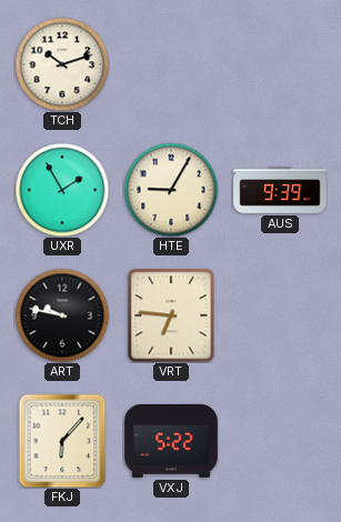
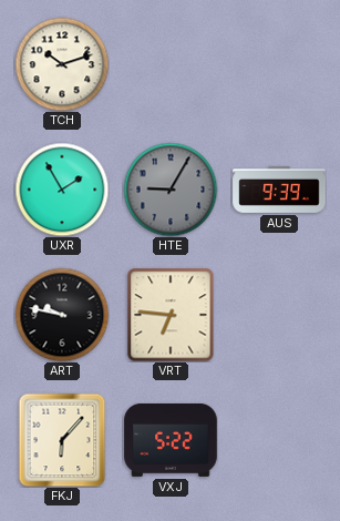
HTE dial: cream -> grey
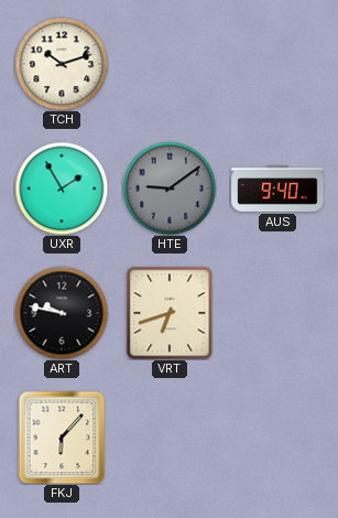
HTE: 9:05 -> 9:09
AUS: 9:39 -> 9:40
VRT: 6:46 -> 6:42
VXJ: 5:22 -> none
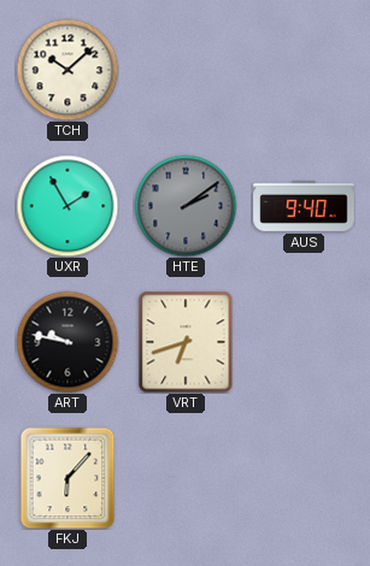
TCH: 10:12 -> 10:08
HTE: 9:09 -> 2:09
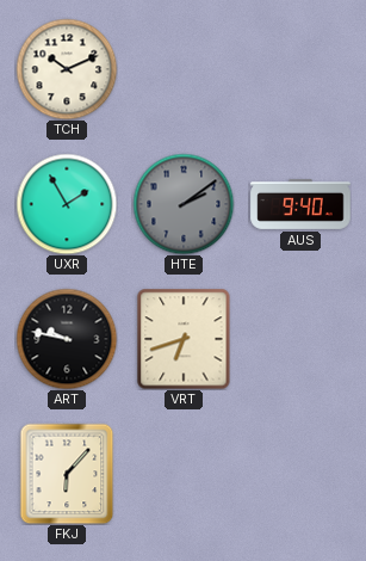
TCH: 10:08 -> 10:11
